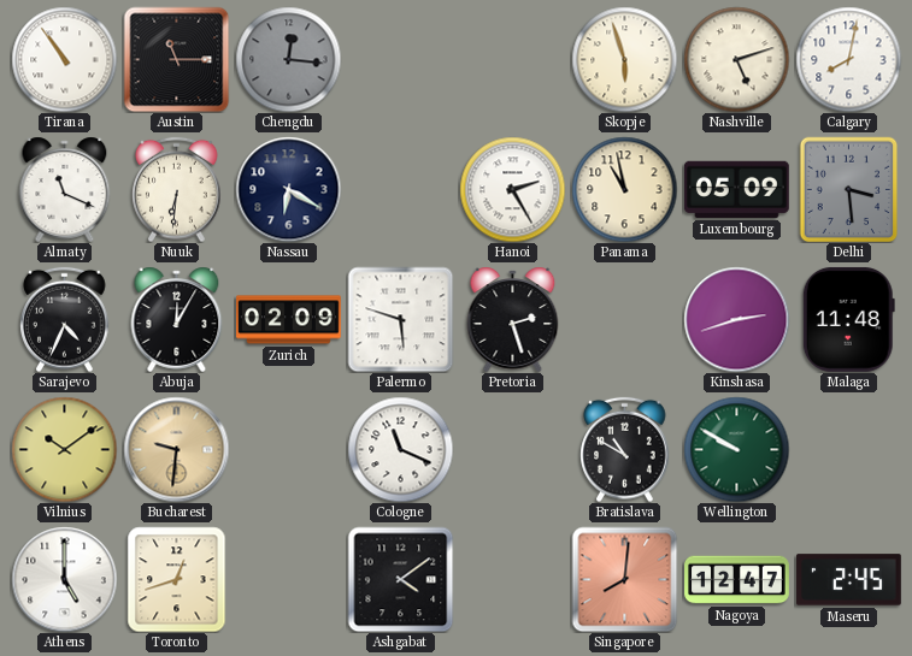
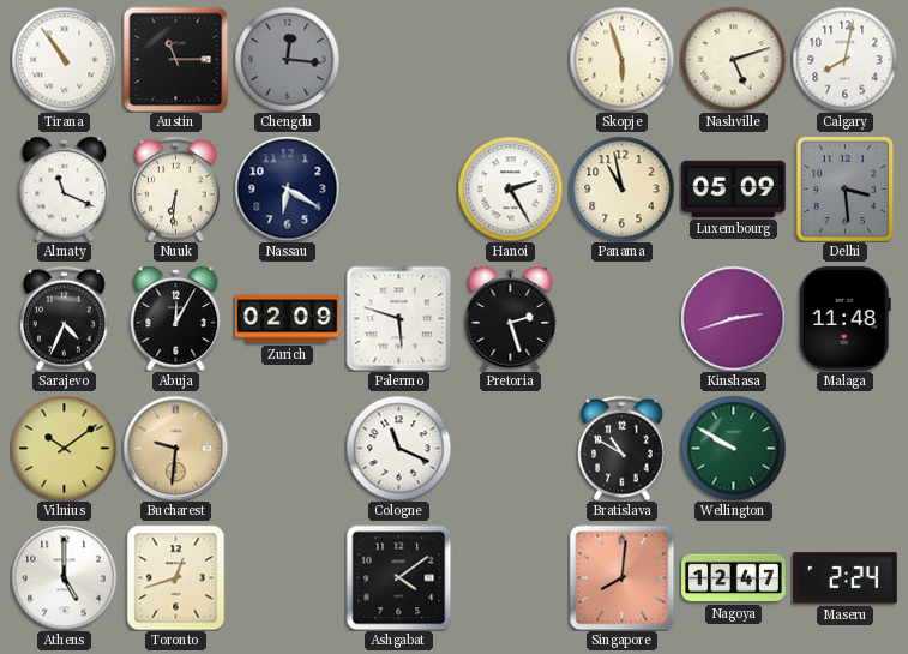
Maseru: 2:45 -> 2:24
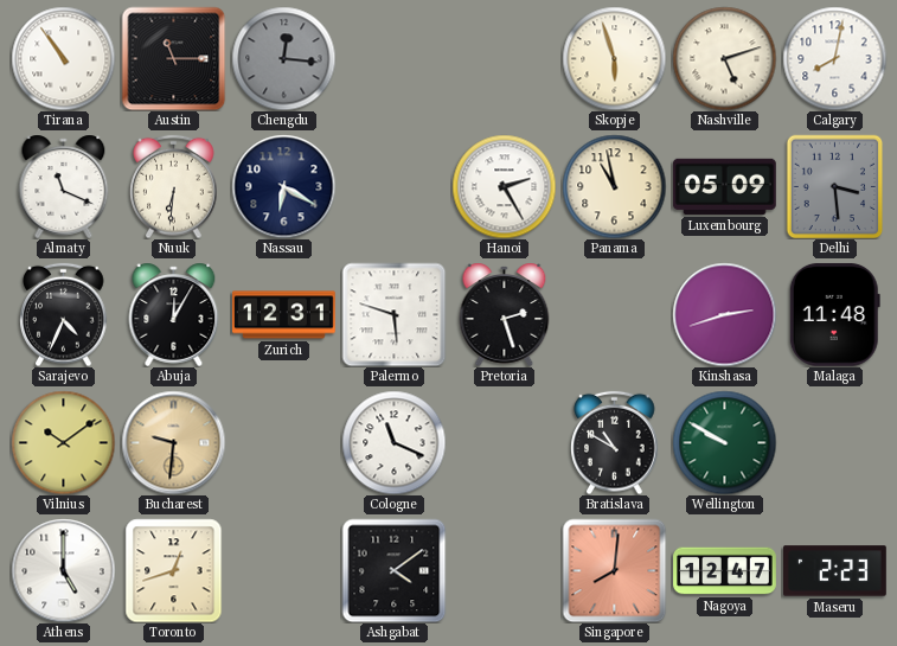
Zurich: 02:09 -> 12:31
Maseru: 2:24 -> 2:23
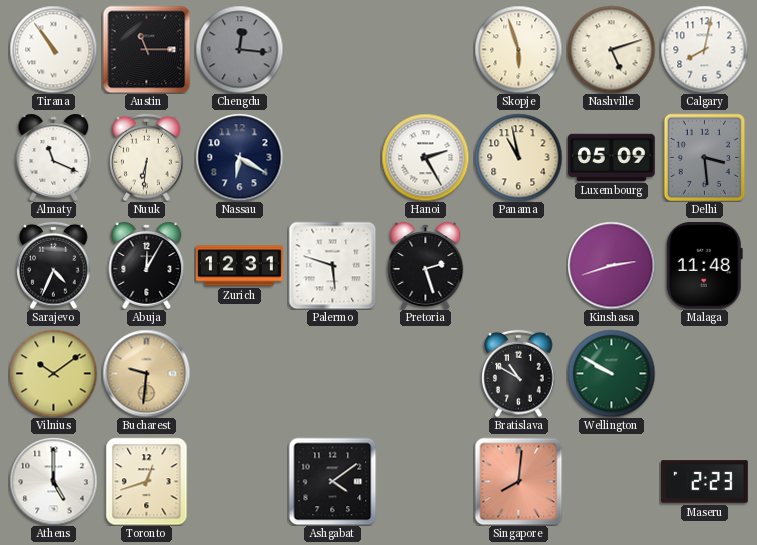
Cologne: 11:19 -> none
Nagoya: 12:47 -> none
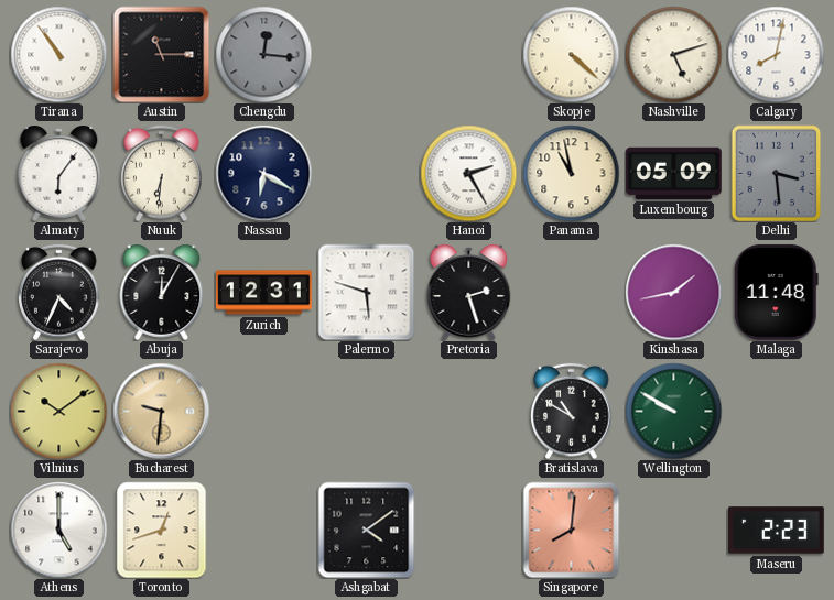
Skopje: 5:57 -> 4:22
Almaty: 11:19 -> 6:06
Kinshasa: 2:42 -> 1:43
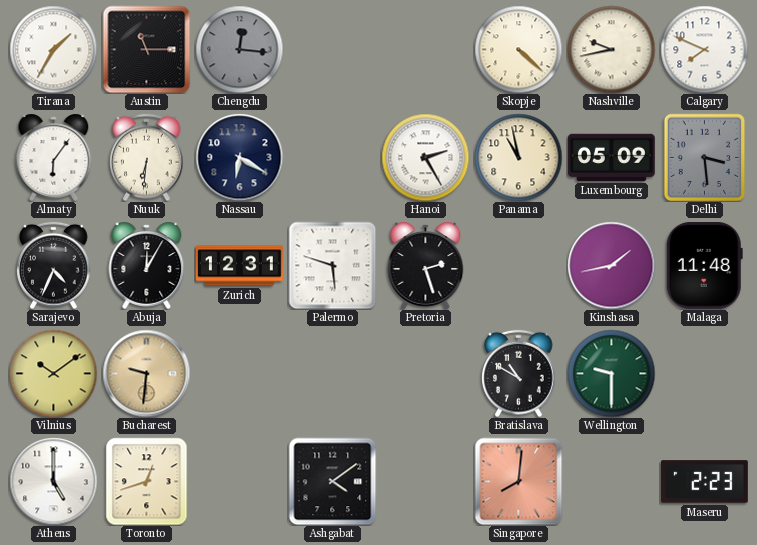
Tirana: 10:54 -> 1:35
Nashville: 5:12 -> 9:43
Calgary: 8:02 -> 7:49
Wellington: 9:50 -> 9:30
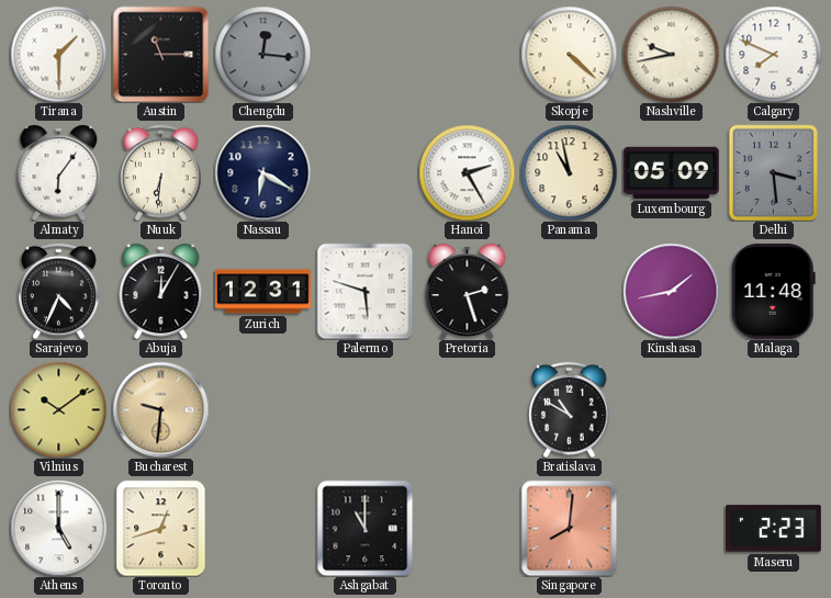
Tirana: 1:35 -> 1:30
Wellington: 9:30 -> none
Ashgabat: 4:09 -> 11:00
